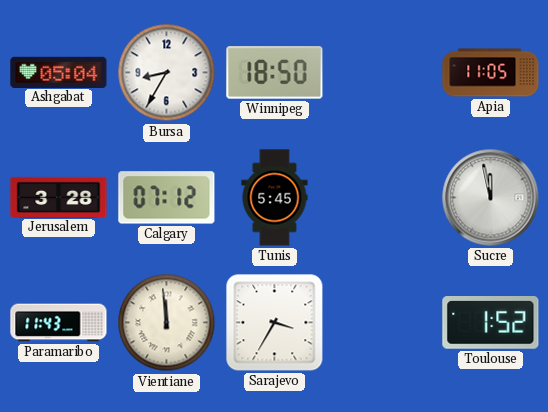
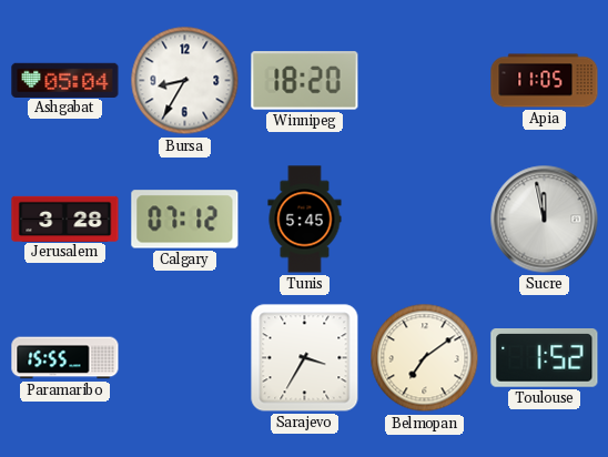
Winnipeg: 18:50 -> 18:20
Paramaribo: 11:43 -> 15:55
Vientiane: 11:59 -> none
Belmopan: none -> 7:09
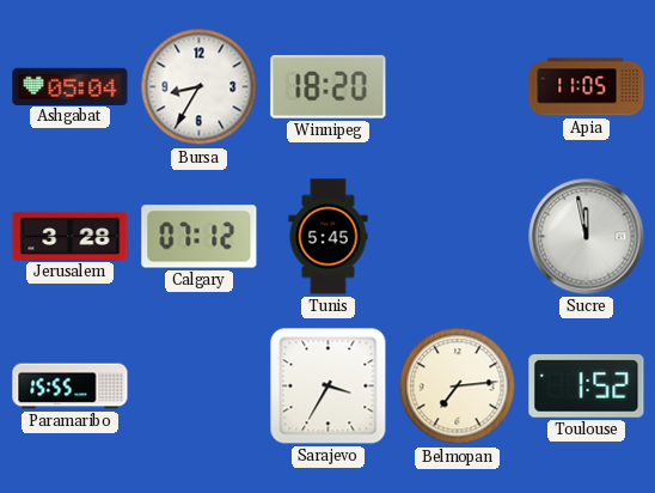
Belmopan: 7:09 -> 7:14
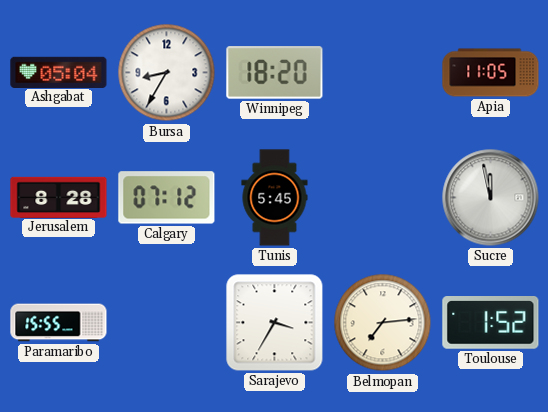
Jerusalem: 3:28 -> 8:28
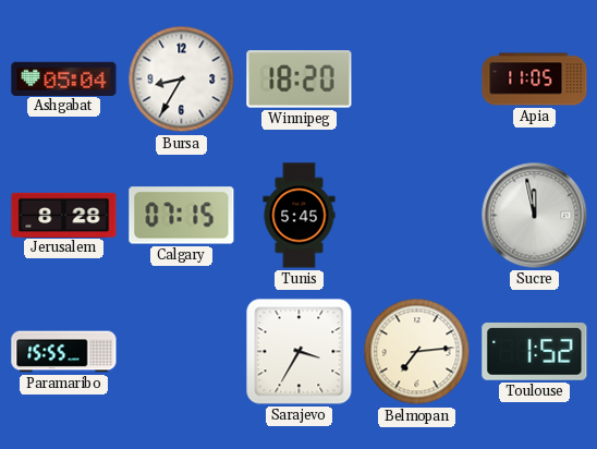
Calgary: 07:12 -> 07:15
